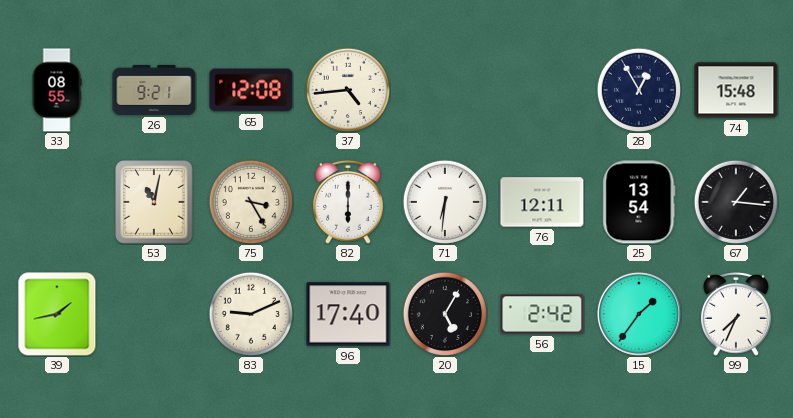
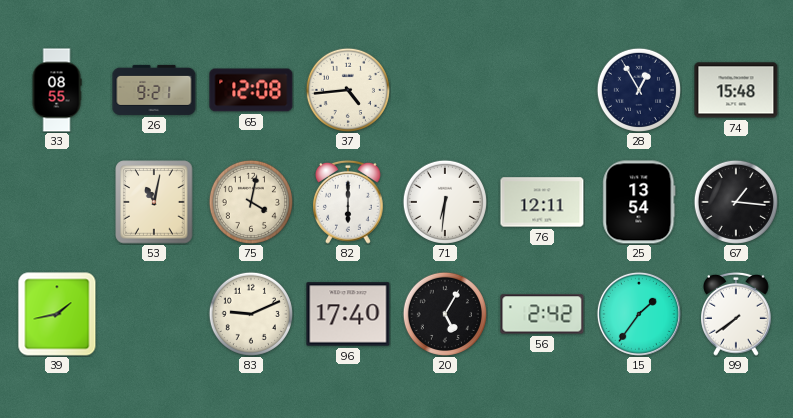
75: 3:25 -> 4:02
99: 7:34 -> 7:39
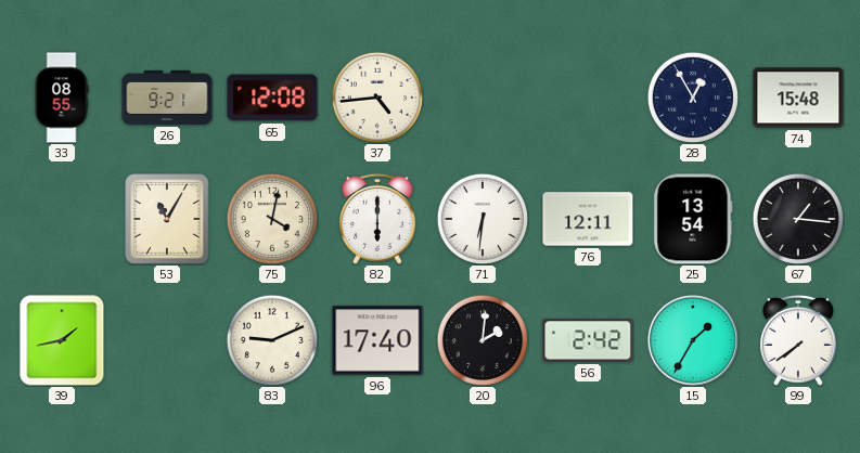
53: 11:02 -> 11:05
20: 5:05 -> 2:01
15: 1:36 -> 1:35
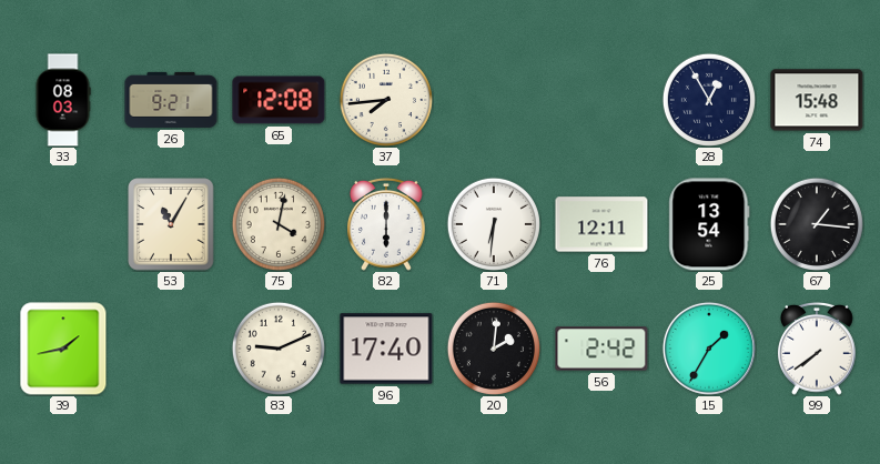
33: 08:55 -> 08:03
37: 4:44 -> 7:44
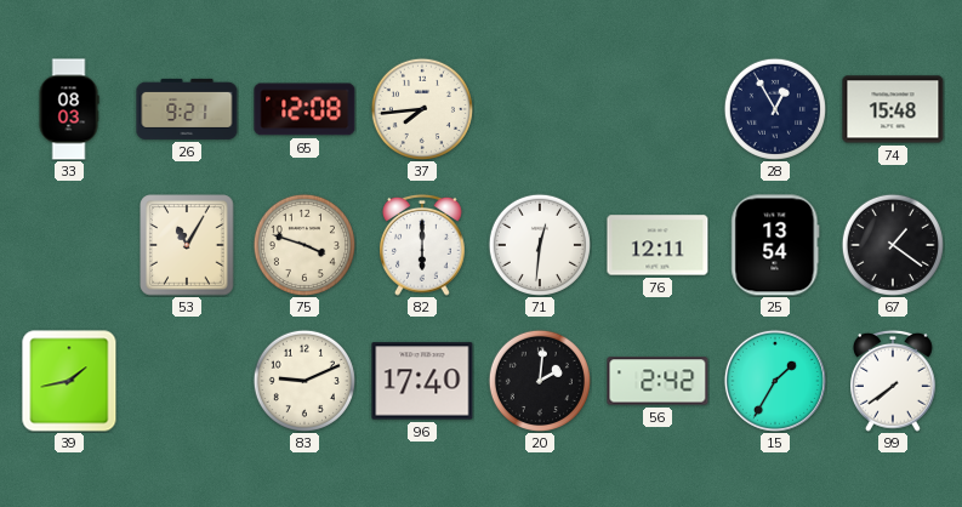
75: 4:02 -> 3:48
71: 6:31 -> 12:31
67: 1:16 -> 1:21
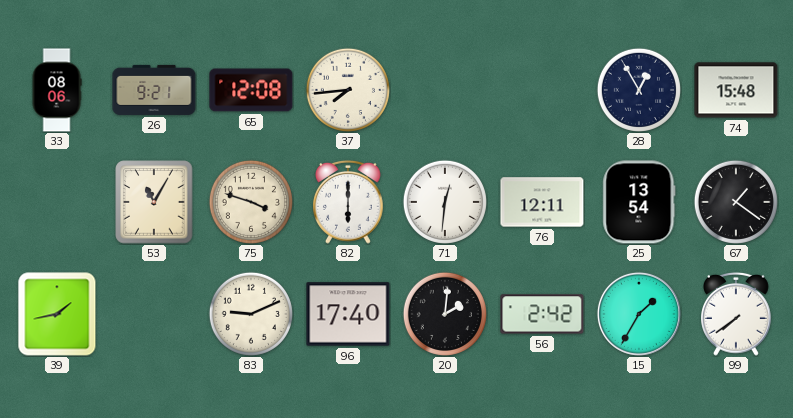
33: 08:03 -> 08:06
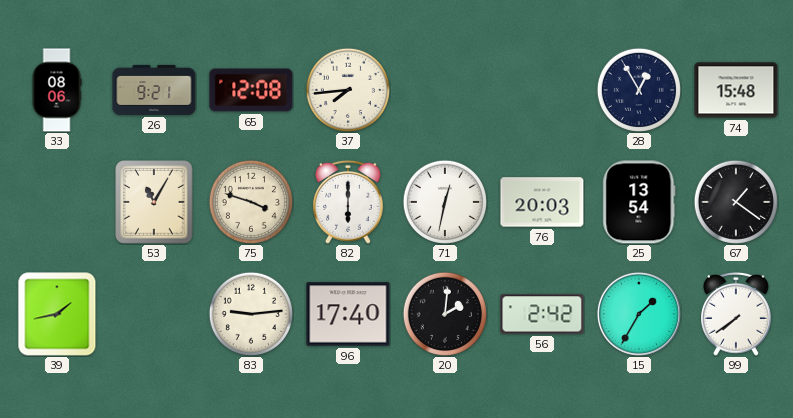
71: 12:31 -> 12:32
76: 12:11 -> 20:03
83: 9:11 -> 9:14
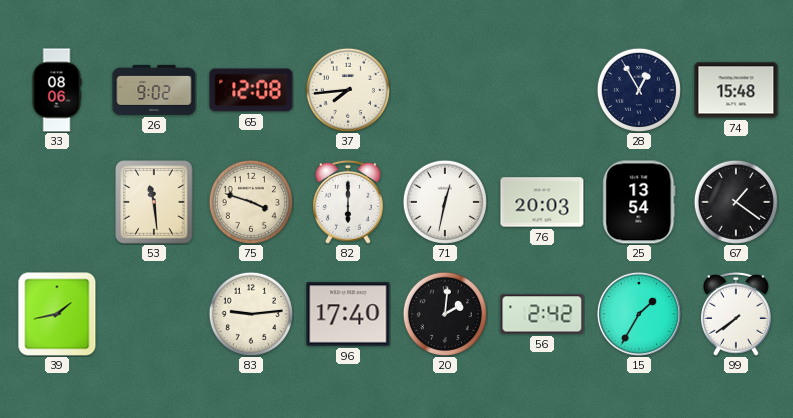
26: 9:21 -> 9:02
53: 11:05 -> 11:29
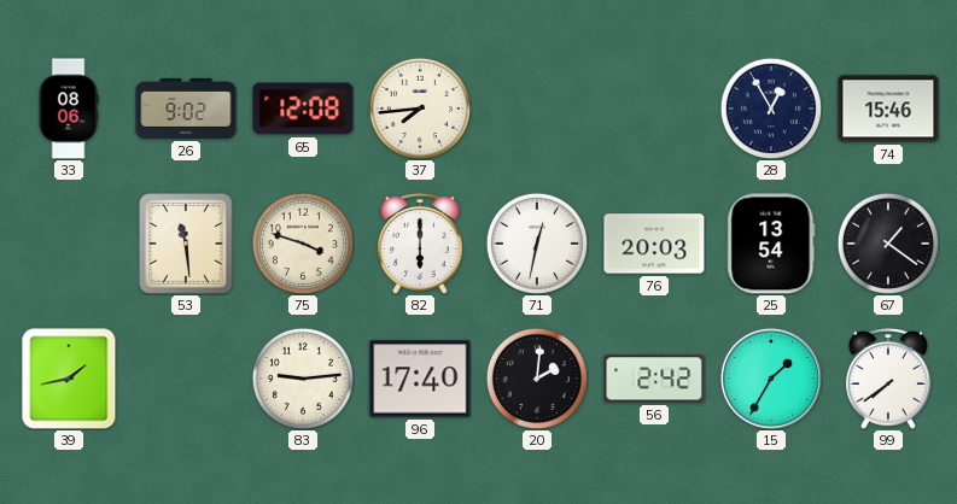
74: 15:48 -> 15:46
